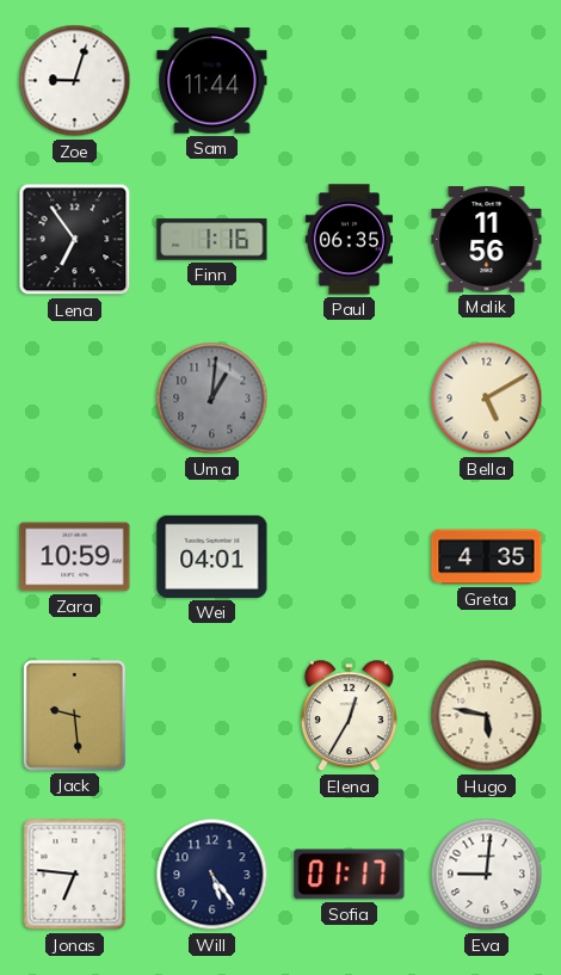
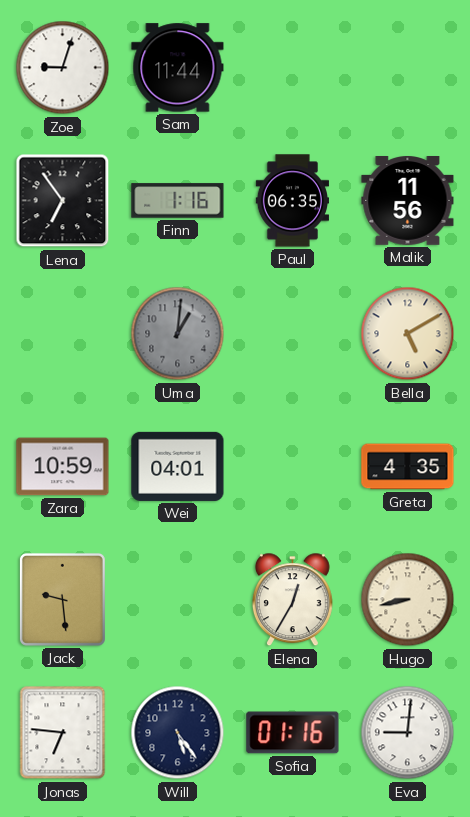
Hugo: 5:47 -> 8:43
Sofia: 01:17 -> 01:16
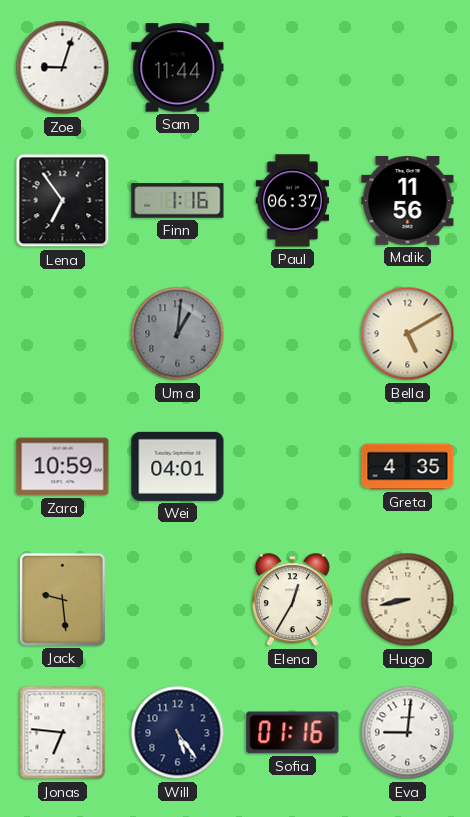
Paul: 06:35 -> 06:37
